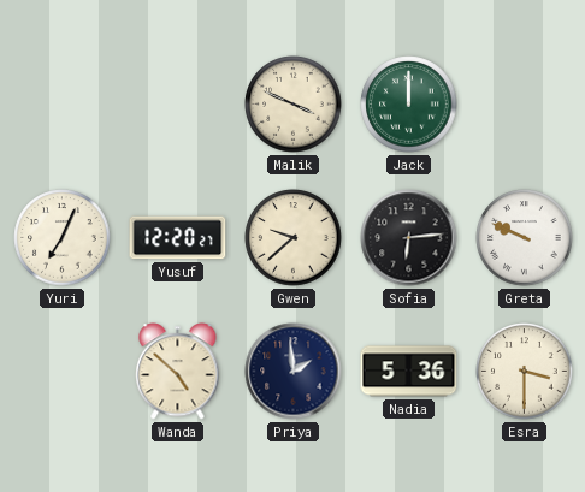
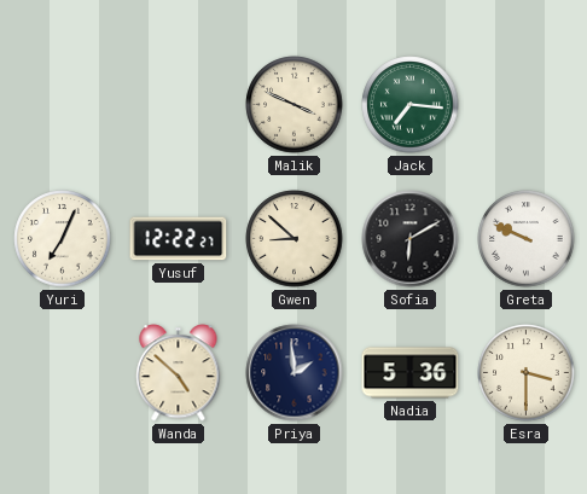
Jack: 12:00 -> 7:16
Yusuf: 12:20 -> 12:22
Gwen: 9:38 -> 8:52
Sofia: 6:14 -> 6:10
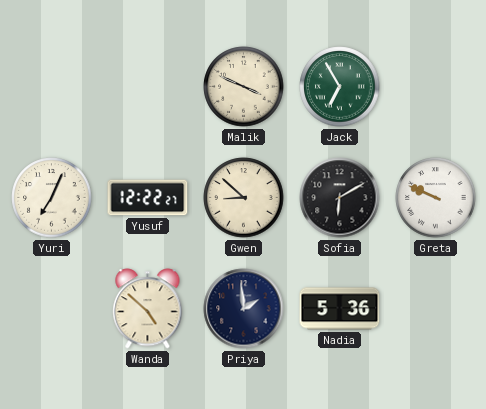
Jack: 7:16 -> 6:55
Esra: 3:30 -> none
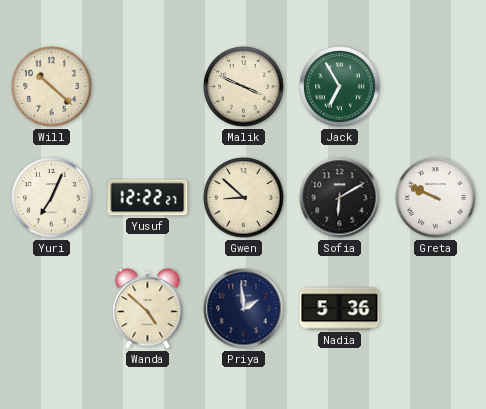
Will: none -> 10:22
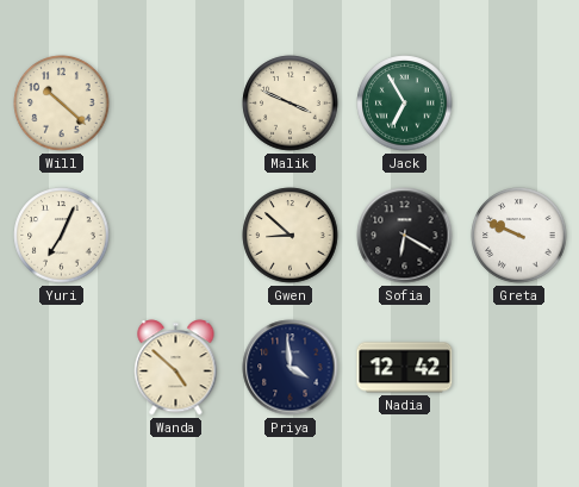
Yusuf: 12:22 -> none
Sofia: 6:10 -> 6:20
Priya: 1:59 -> 3:59
Nadia: 5:36 -> 12:42
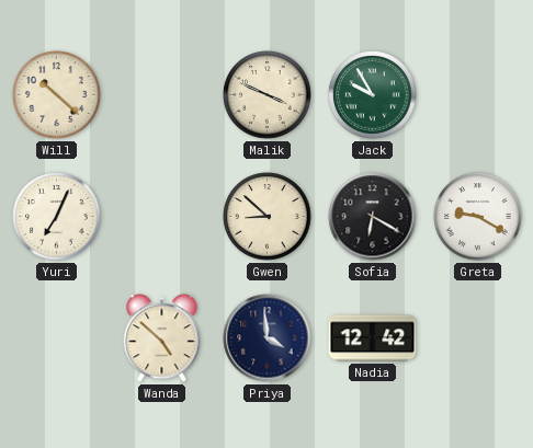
Jack: 6:55 -> 9:55
Greta: 9:49 -> 9:20
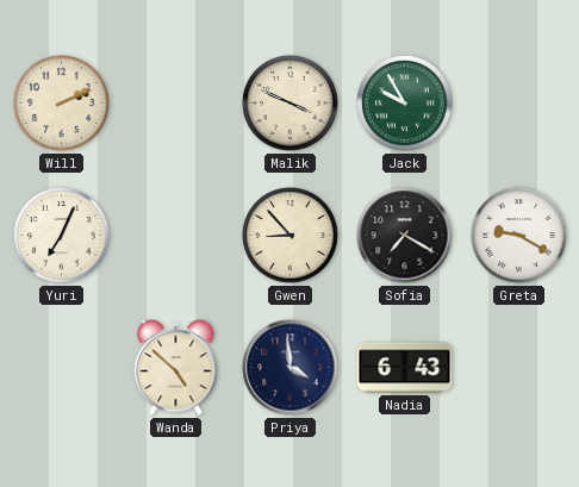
Will: 10:22 -> 2:11
Gwen: 8:52 -> 8:53
Sofia: 6:20 -> 7:20
Nadia: 12:42 -> 6:43
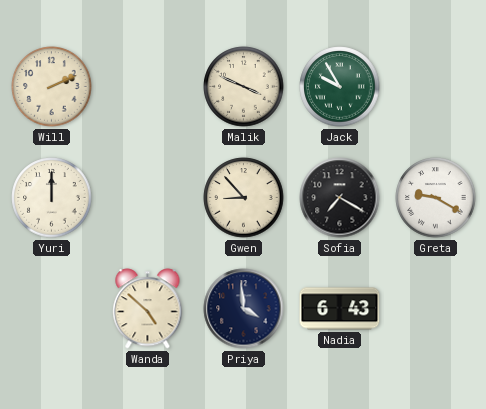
Yuri: 7:04 -> 12:00
